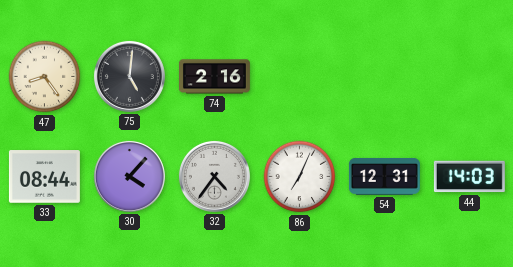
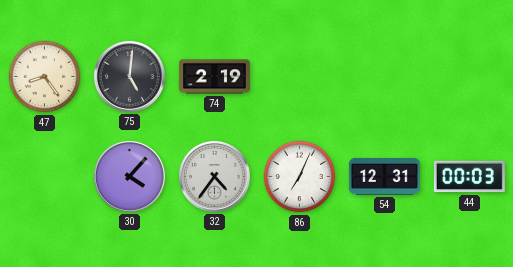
74: 2:16 -> 2:19
33: 08:44 -> none
44: 14:03 -> 00:03
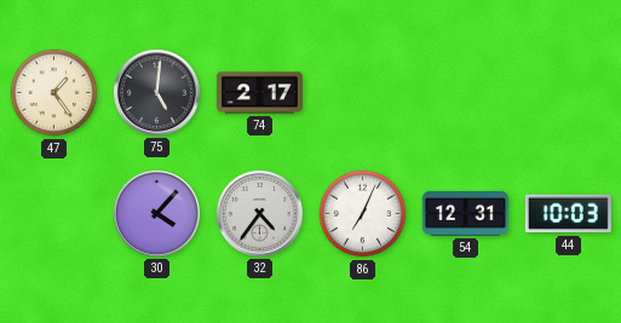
47: 8:24 -> 1:24
74: 2:19 -> 2:17
44: 00:03 -> 10:03
